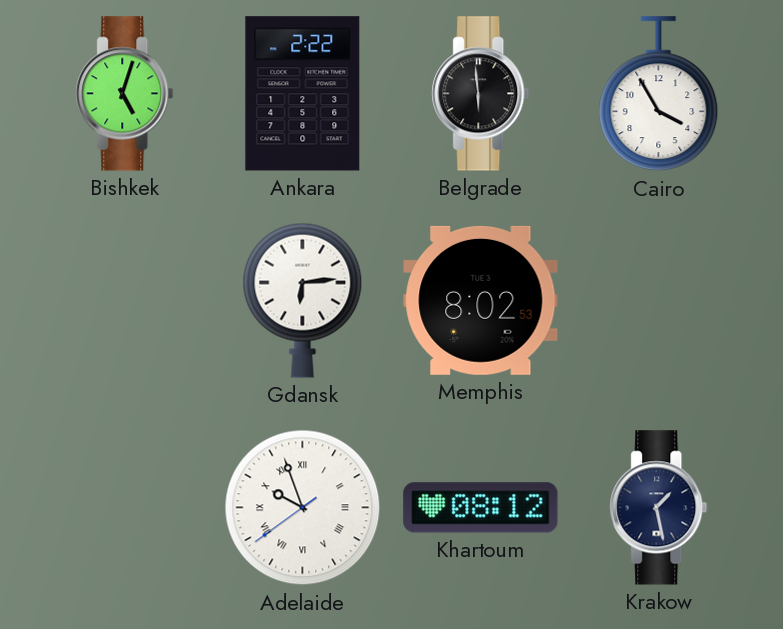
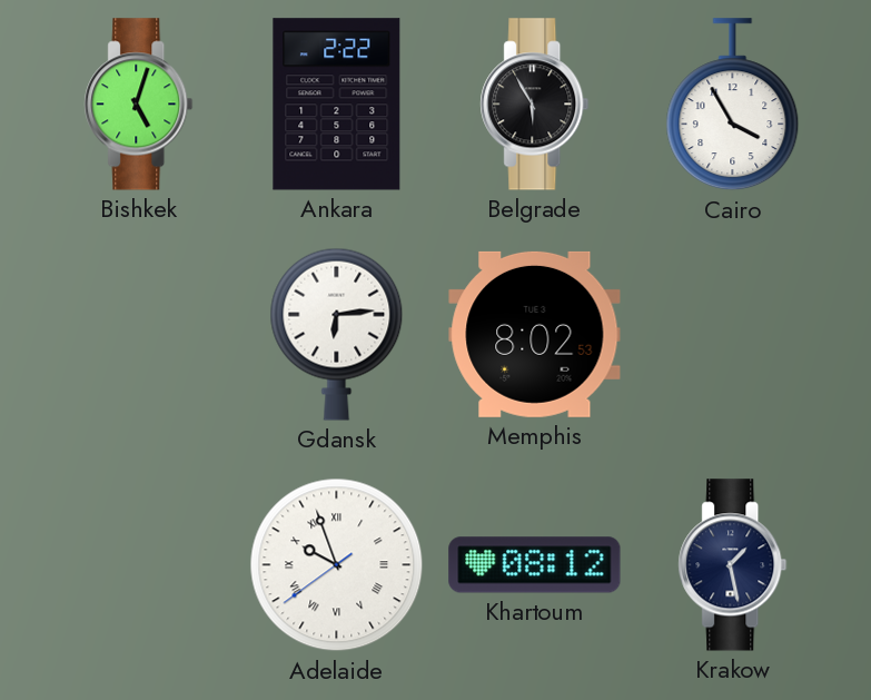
Belgrade: 5:59 -> 5:55
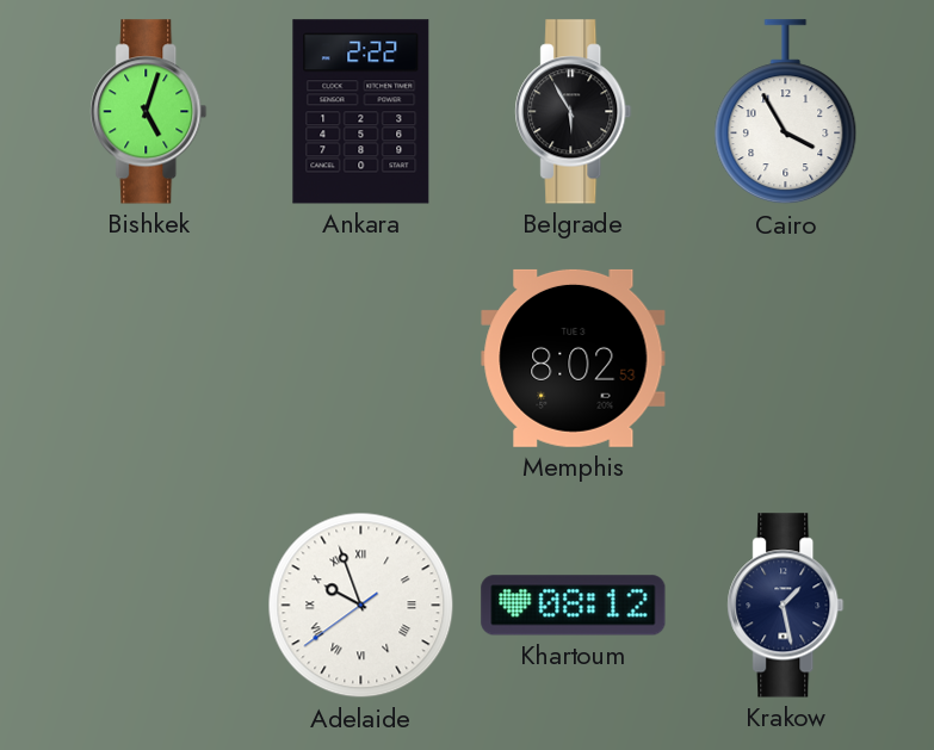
Gdansk: 6:14 -> none
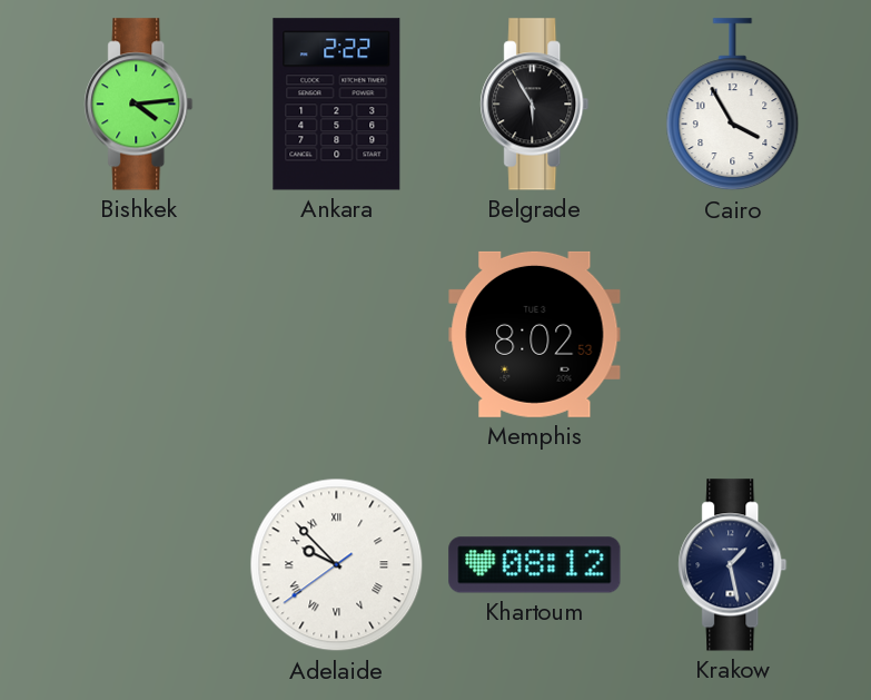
Bishkek: 5:03 -> 4:14
Adelaide: 9:56 -> 9:52
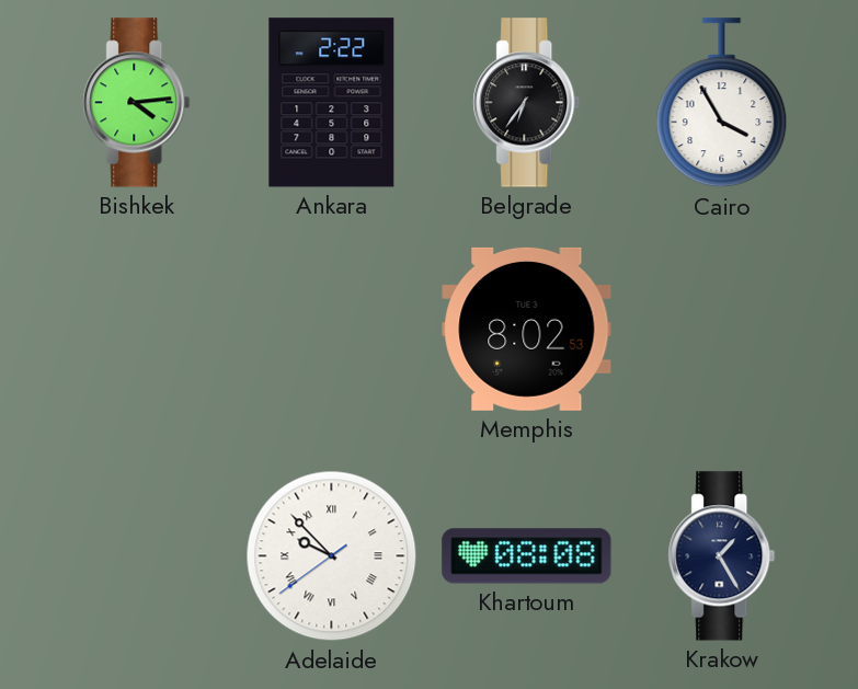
Belgrade: 5:55 -> 6:36
Khartoum: 08:12 -> 08:08
Krakow: 1:28 -> 1:25
